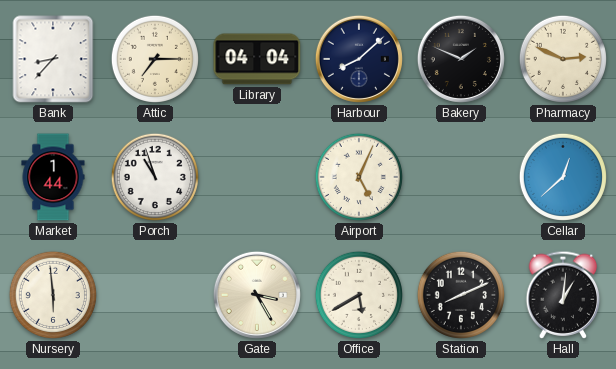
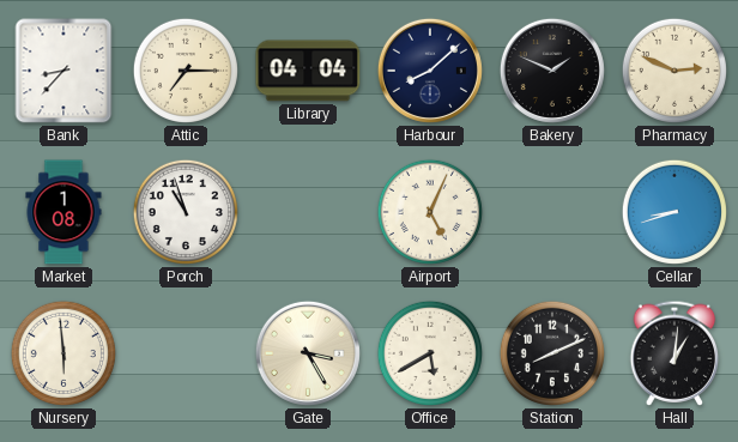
Market: 1:44 -> 1:08
Cellar: 12:38 -> 8:42
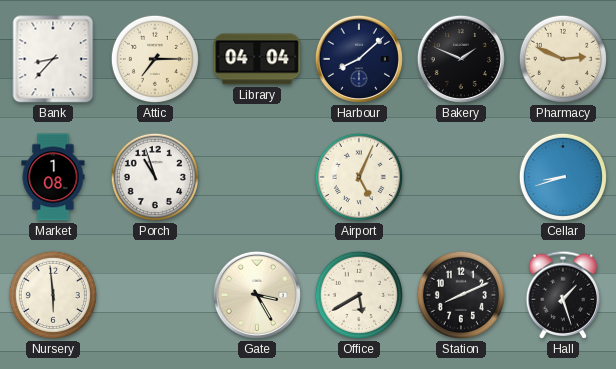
Hall: 1:01 -> 1:27
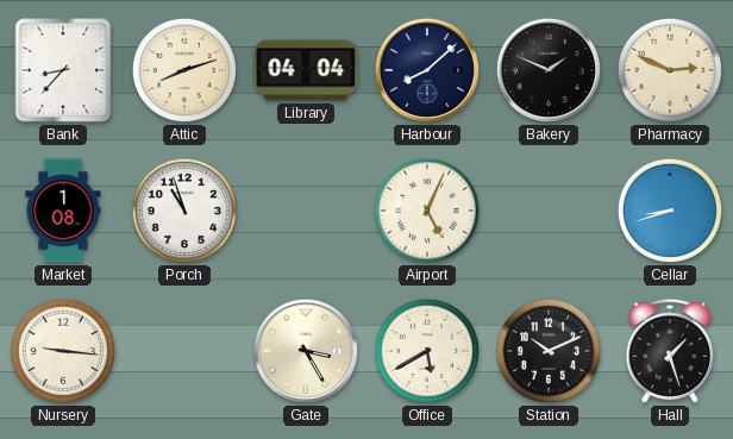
Attic: 7:15 -> 8:12
Nursery: 5:59 -> 9:16
Station: 8:11 -> 10:11
